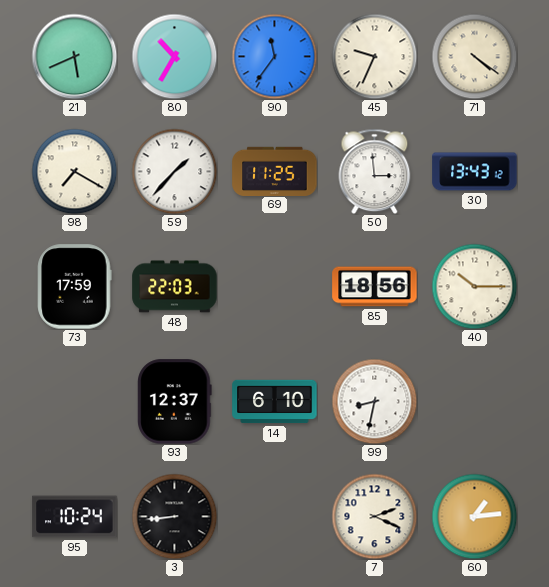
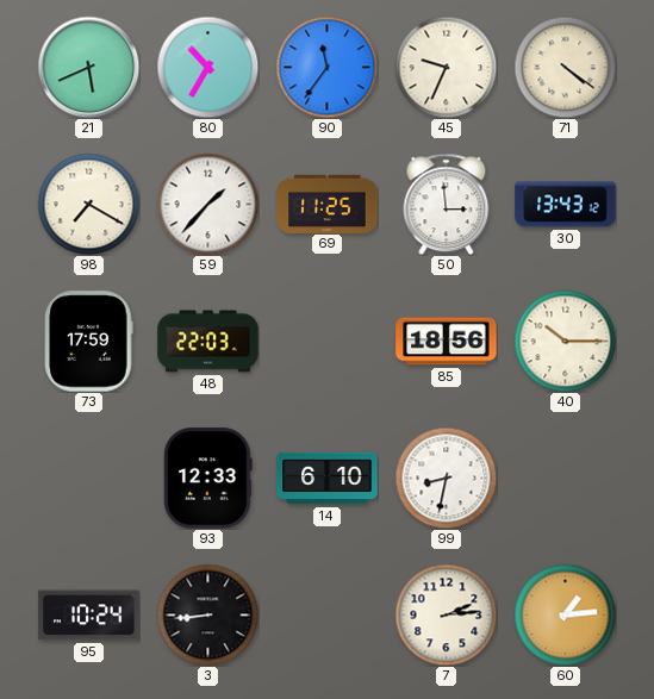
93: 12:37 -> 12:33
7: 2:19 -> 2:14
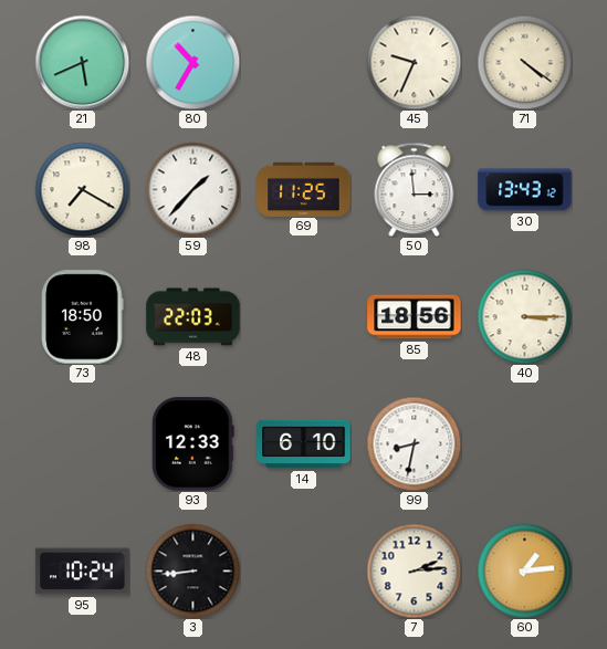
90: 11:36 -> none
73: 17:59 -> 18:50
40: 10:15 -> 3:15
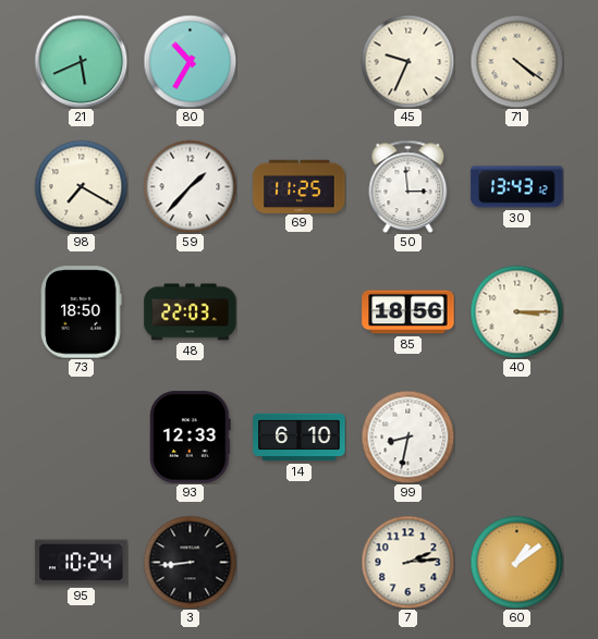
60: 1:14 -> 1:09
